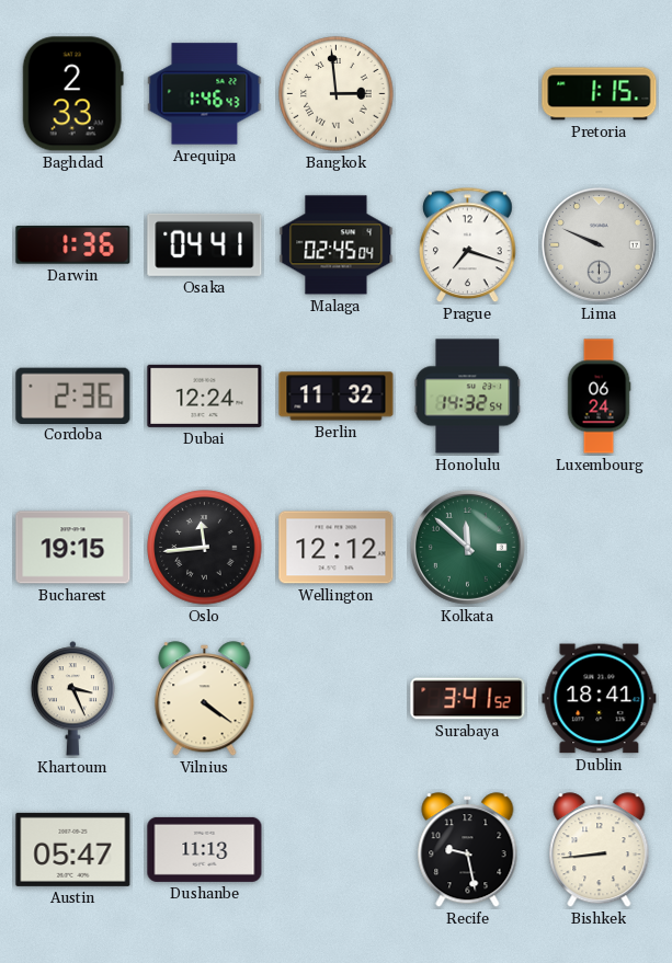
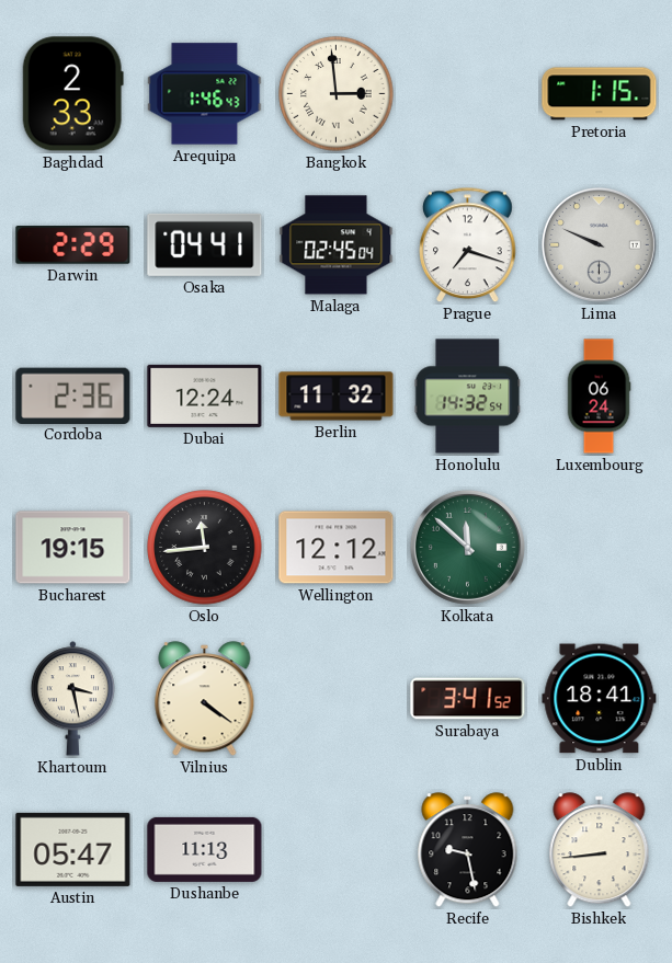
Darwin: 1:36 -> 2:29
Khartoum: 3:26 -> 3:28
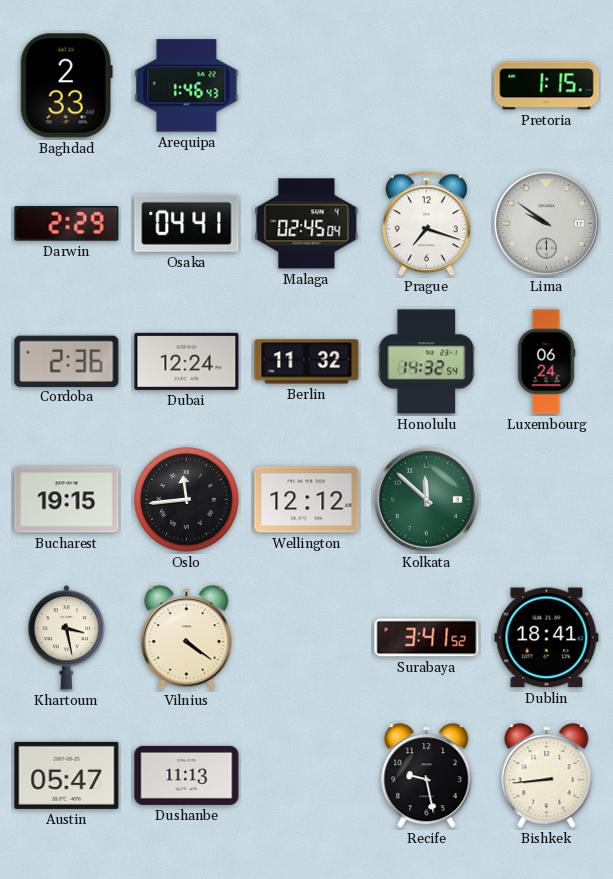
Bangkok: 2:59 -> none
Lima: 9:49 -> 9:51
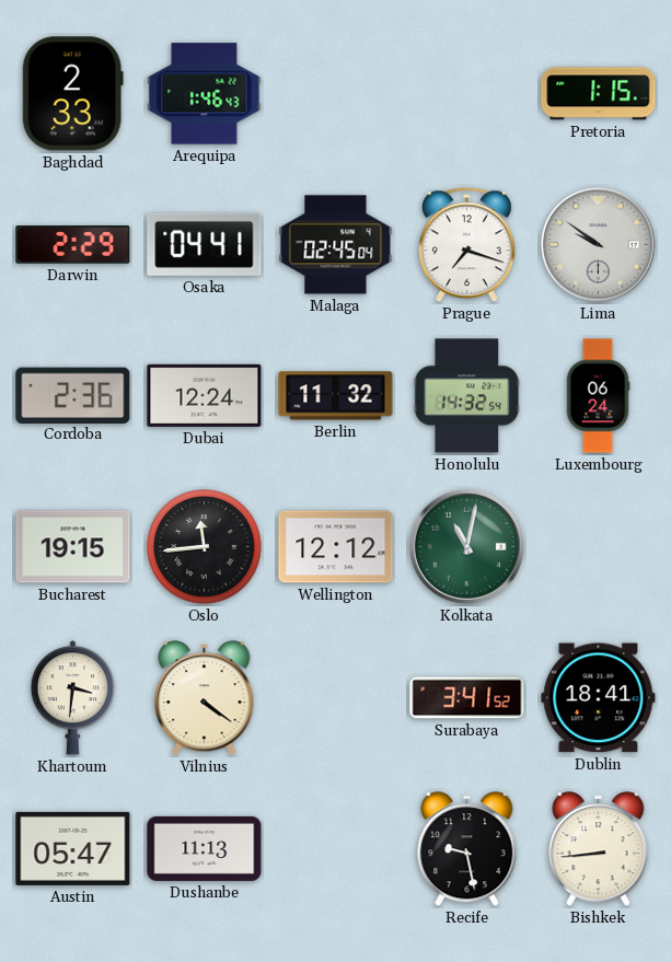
Kolkata: 11:52 -> 11:02
Khartoum: 3:28 -> 3:31
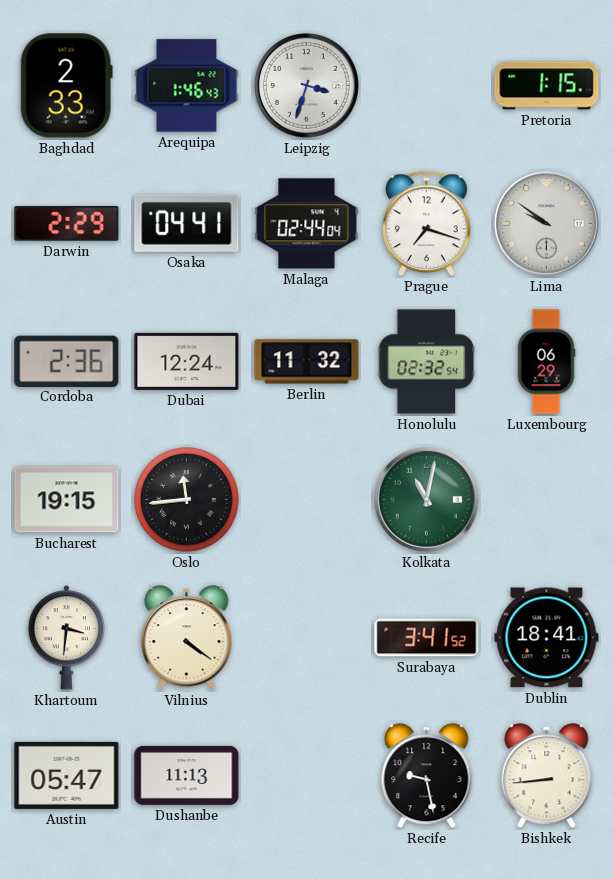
Leipzig: none -> 3:33
Malaga: 02:45 -> 02:44
Honolulu: 14:32 -> 02:32
Luxembourg: 06:24 -> 06:29
Wellington: 12:12 -> none
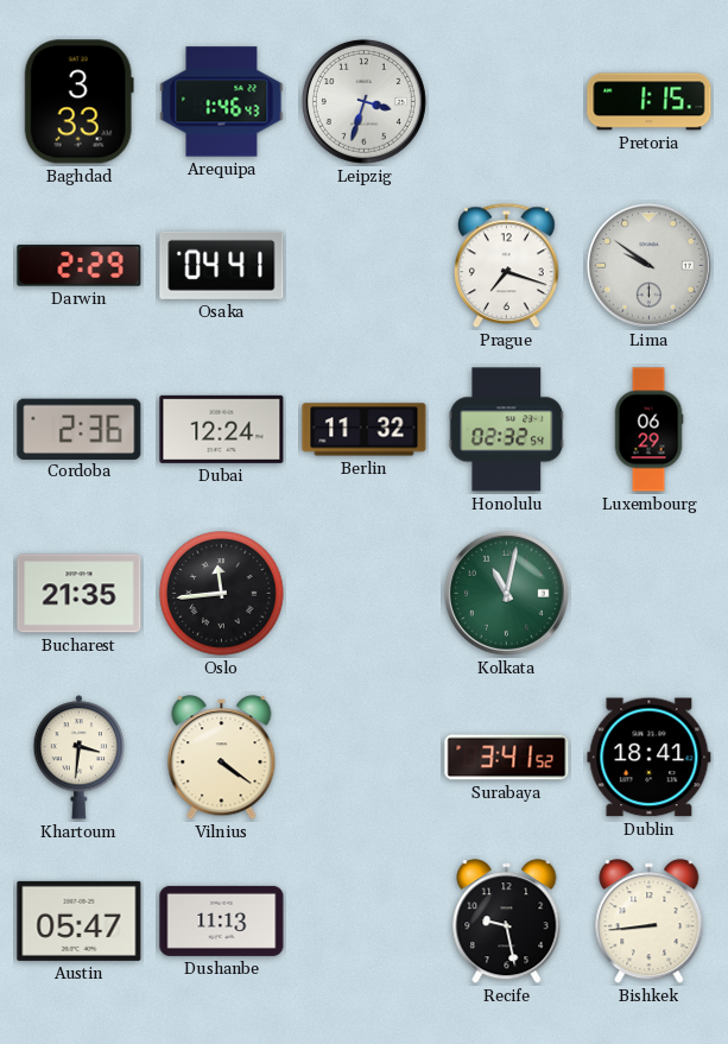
Baghdad: 2:33 -> 3:33
Malaga: 02:44 -> none
Bucharest: 19:15 -> 21:35
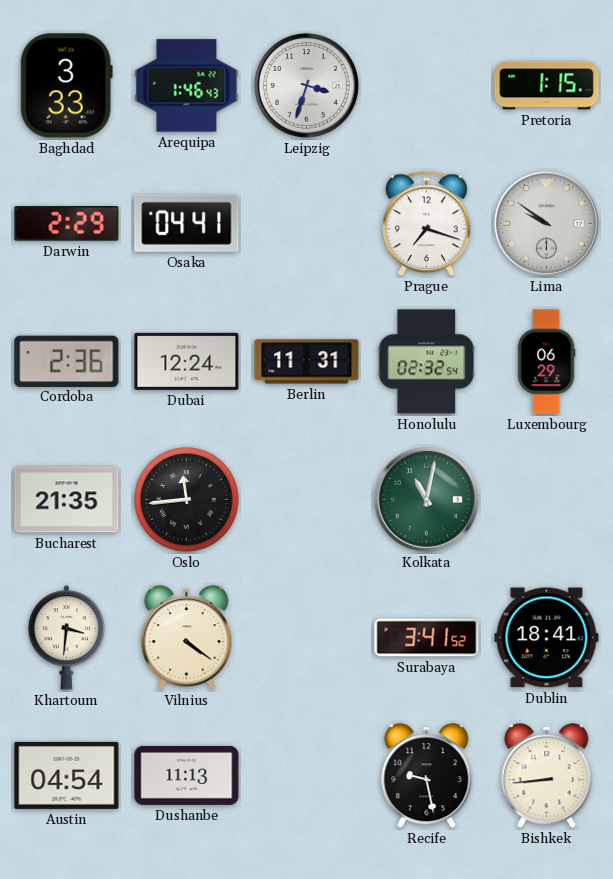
Berlin: 11:32 -> 11:31
Austin: 05:47 -> 04:54
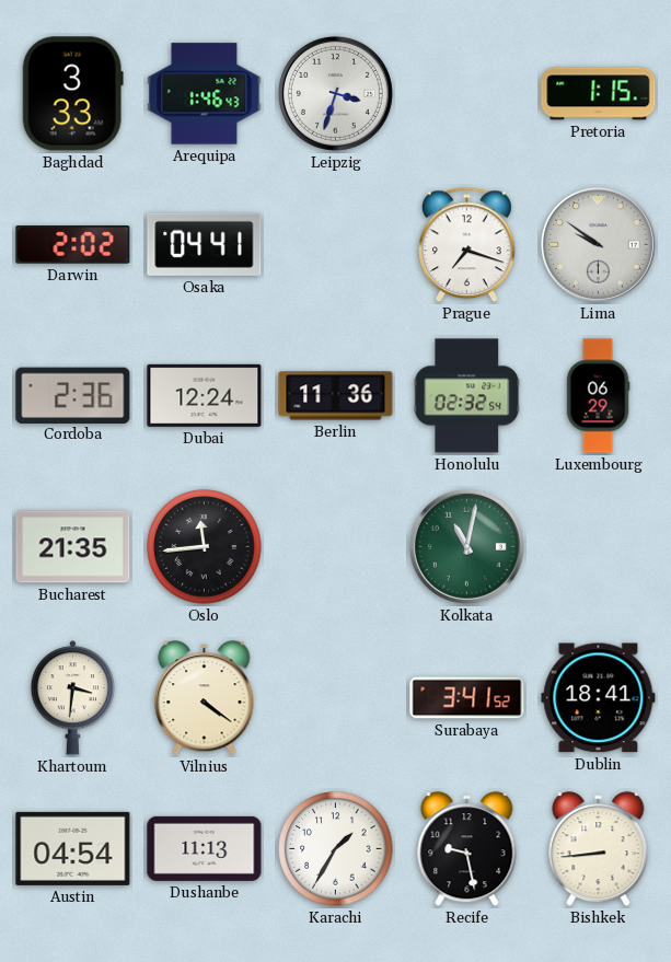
Darwin: 2:29 -> 2:02
Berlin: 11:31 -> 11:36
Karachi: none -> 1:35
